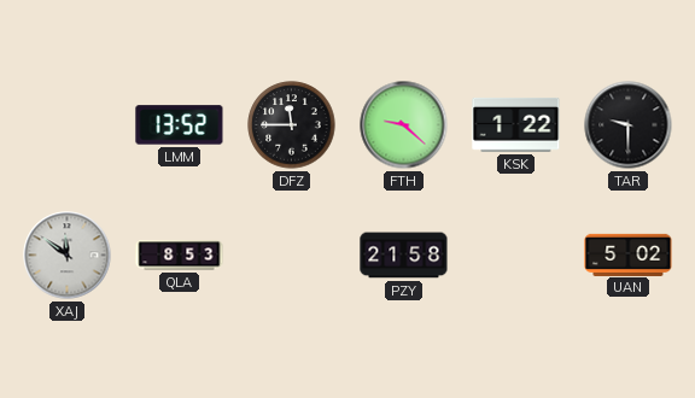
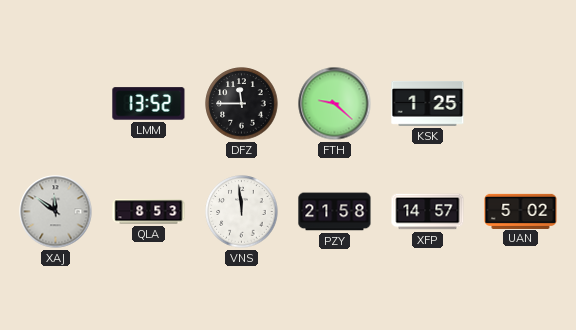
KSK: 1:22 -> 1:25
TAR: 9:30 -> none
VNS: none -> 11:59
XFP: none -> 14:57
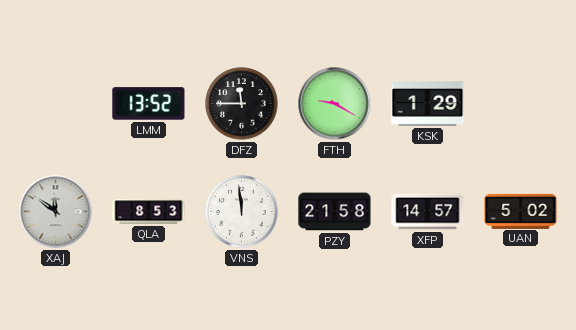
FTH: 9:22 -> 9:20
KSK: 1:25 -> 1:29
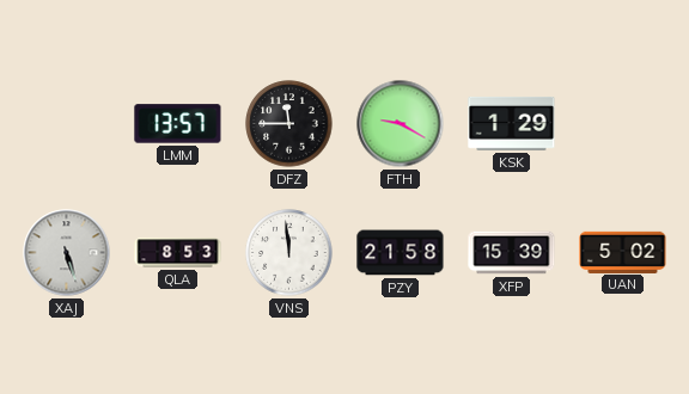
LMM: 13:52 -> 13:57
XAJ: 11:51 -> 5:27
XFP: 14:57 -> 15:39
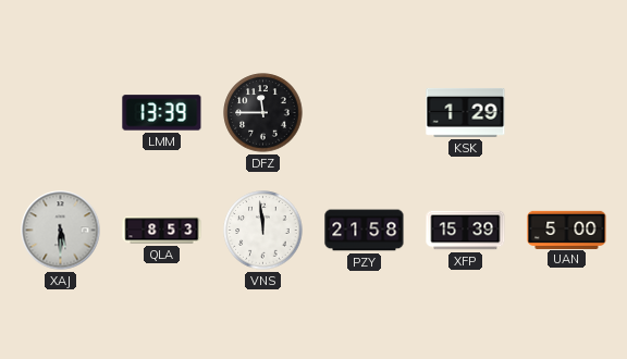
LMM: 13:57 -> 13:39
FTH: 9:20 -> none
XAJ: 5:27 -> 5:30
UAN: 5:02 -> 5:00
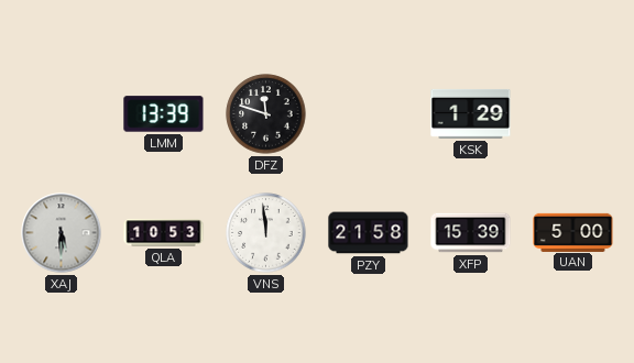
DFZ: 11:45 -> 11:48
QLA: 8:53 -> 10:53
